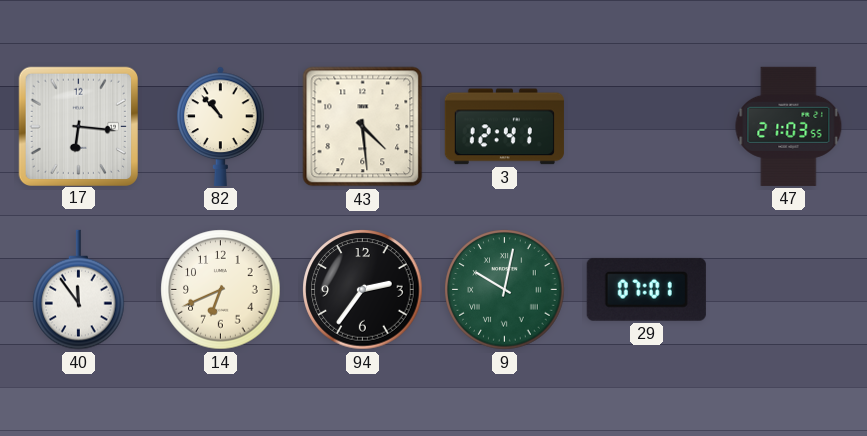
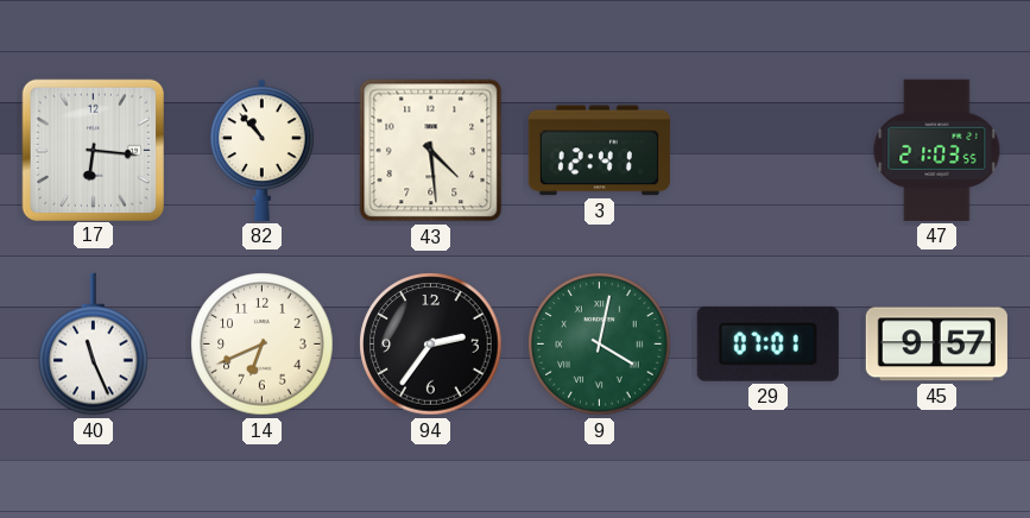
40: 11:54 -> 11:26
9: 10:02 -> 4:02
45: none -> 9:57
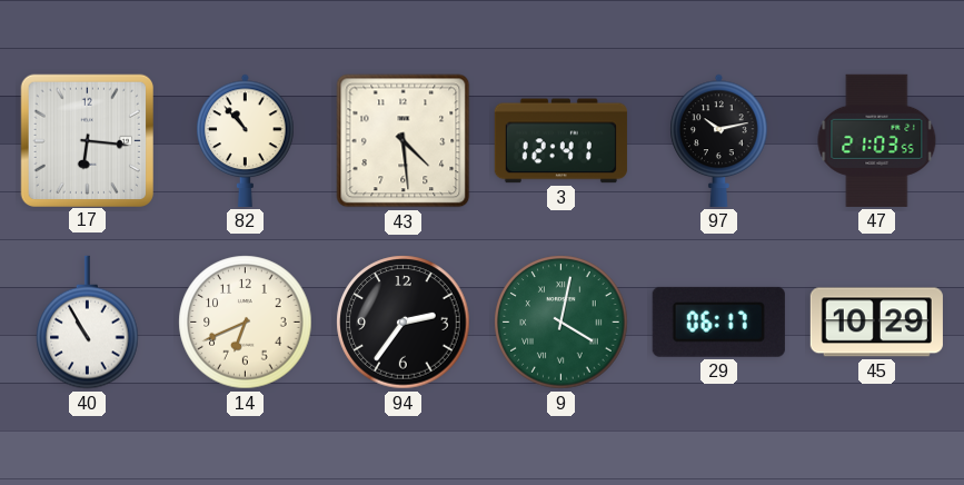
97: none -> 10:13
40: 11:26 -> 10:55
29: 07:01 -> 06:17
45: 9:57 -> 10:29
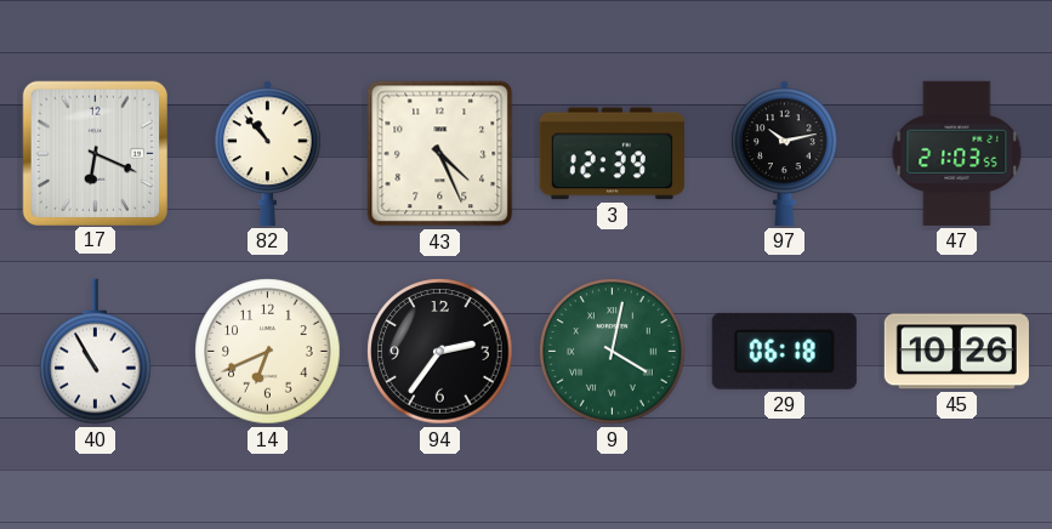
17: 6:16 -> 6:19
43: 4:29 -> 4:26
3: 12:41 -> 12:39
29: 06:17 -> 06:18
45: 10:29 -> 10:26
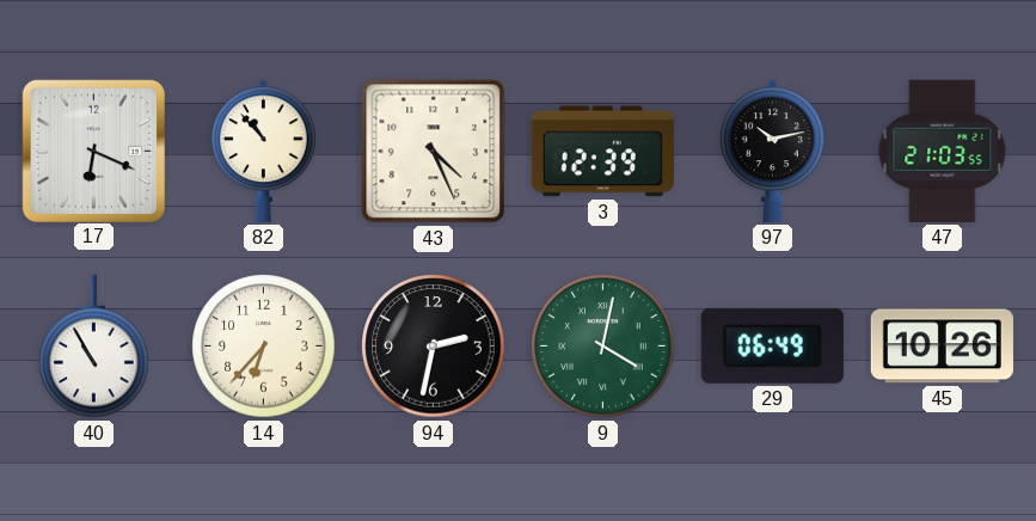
14: 6:41 -> 6:37
94: 2:36 -> 2:32
29: 06:18 -> 06:49
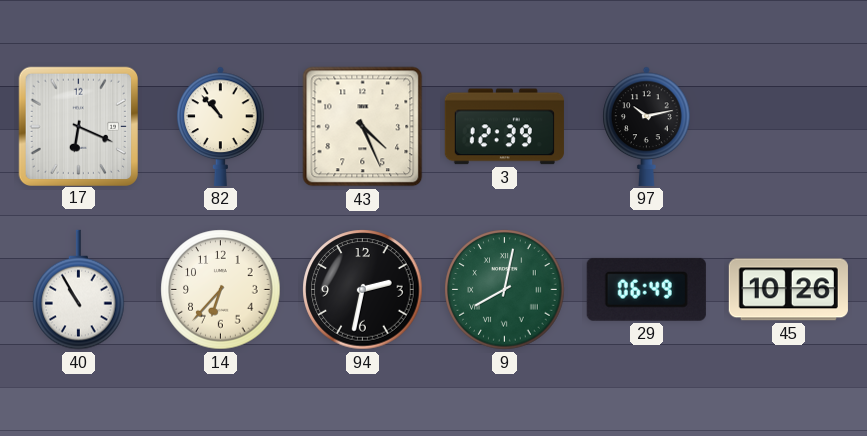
47: 21:03 -> none
9: 4:02 -> 8:02
